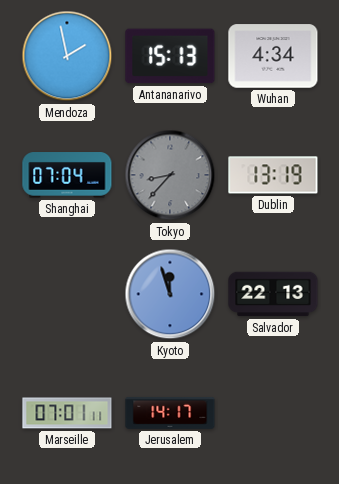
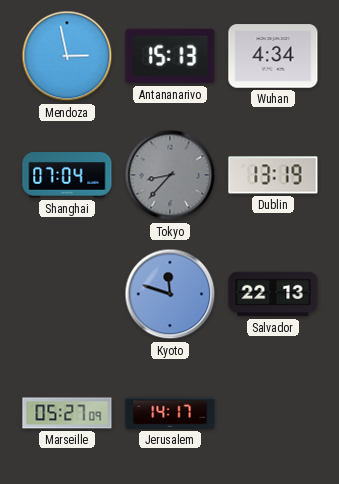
Mendoza: 1:58 -> 2:58
Kyoto: 11:57 -> 11:48
Marseille: 07:01 -> 05:27
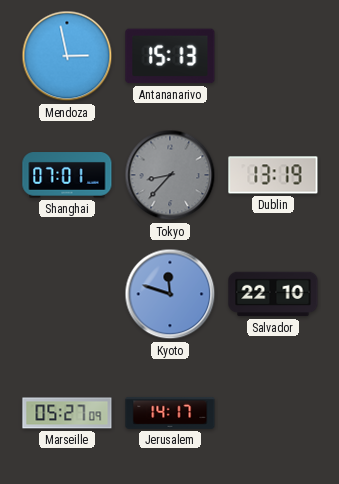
Wuhan: 4:34 -> none
Shanghai: 07:04 -> 07:01
Salvador: 22:13 -> 22:10
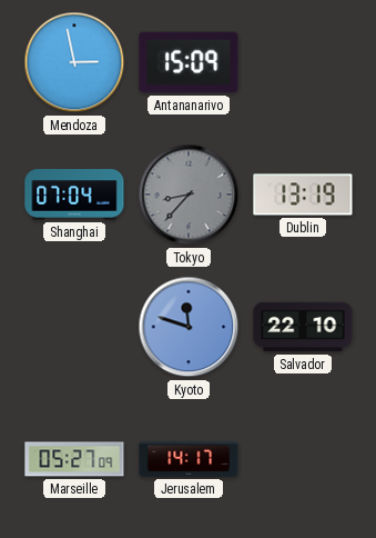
Antananarivo: 15:13 -> 15:09
Shanghai: 07:01 -> 07:04
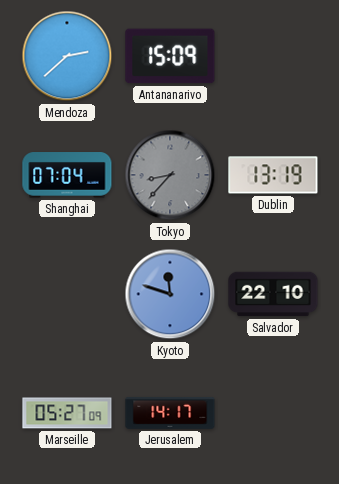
Mendoza: 2:58 -> 2:38
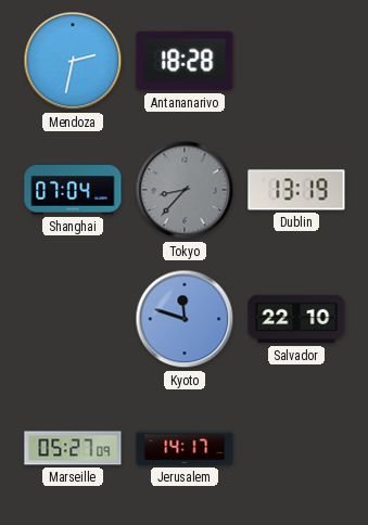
Mendoza: 2:38 -> 2:32
Antananarivo: 15:09 -> 18:28
